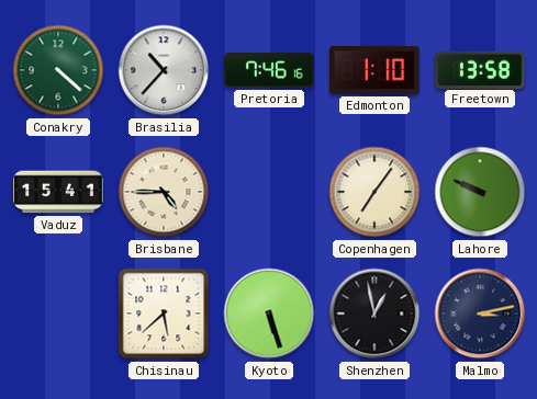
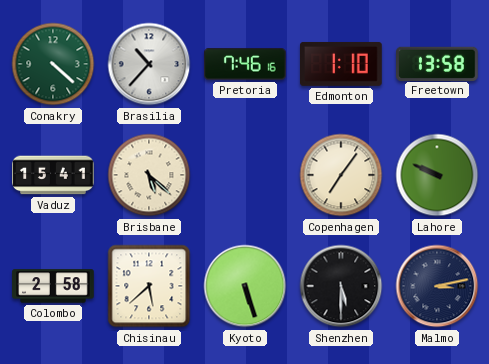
Brisbane: 4:45 -> 5:22
Colombo: none -> 2:58
Shenzhen: 12:58 -> 5:30
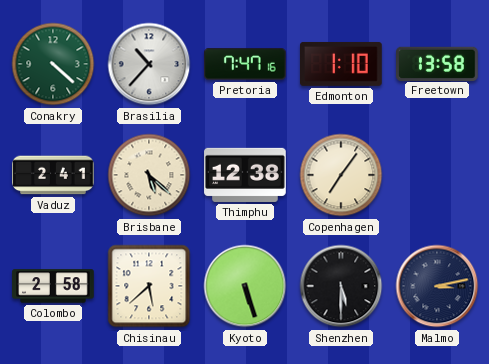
Pretoria: 7:46 -> 7:47
Vaduz: 15:41 -> 2:41
Thimphu: none -> 12:38
Lahore: 9:49 -> none
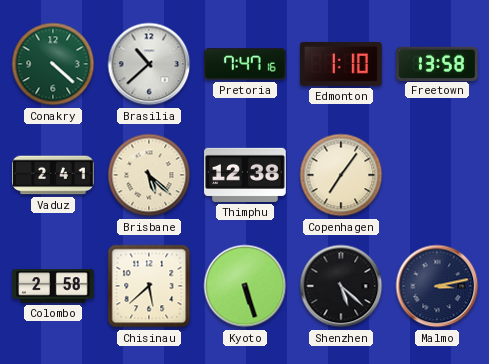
Brasilia: 10:37 -> 10:38
Shenzhen: 5:30 -> 5:22
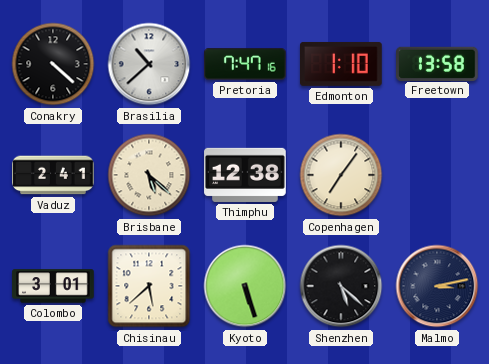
Conakry dial: green -> black
Colombo: 2:58 -> 3:01
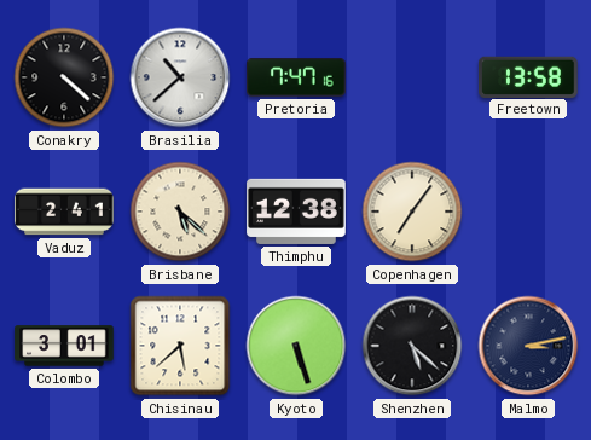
Edmonton: 1:10 -> none
